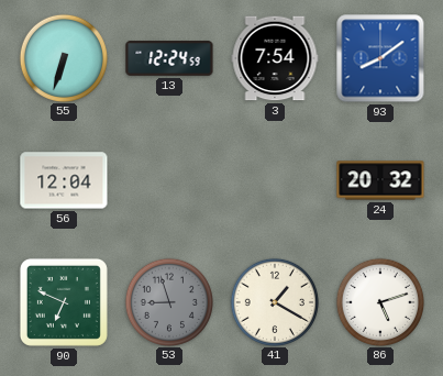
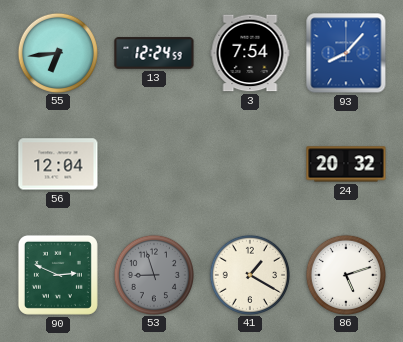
55: 6:33 -> 6:44
93: 8:09 -> 8:07
90: 6:49 -> 2:49
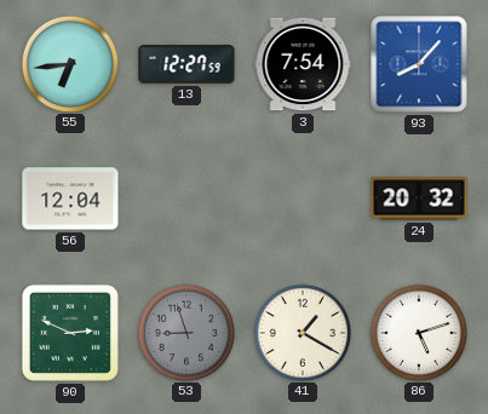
13: 12:24 -> 12:27
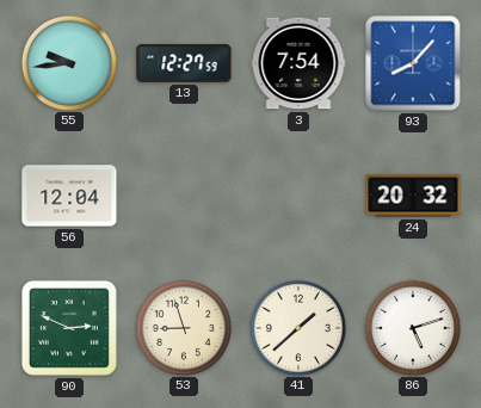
55: 6:44 -> 9:44
53 dial: grey -> cream
41: 1:20 -> 1:38
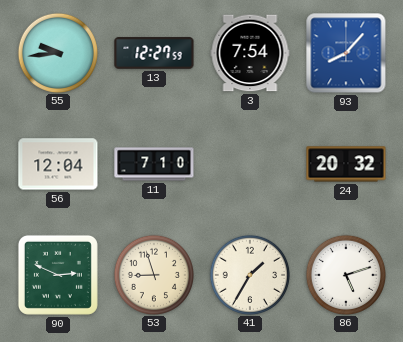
11: none -> 7:10
41: 1:38 -> 1:35
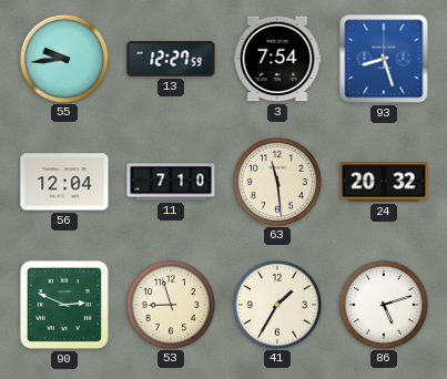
93: 8:07 -> 8:27
63: none -> 11:29
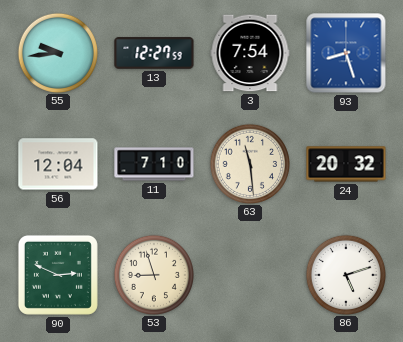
41: 1:35 -> none
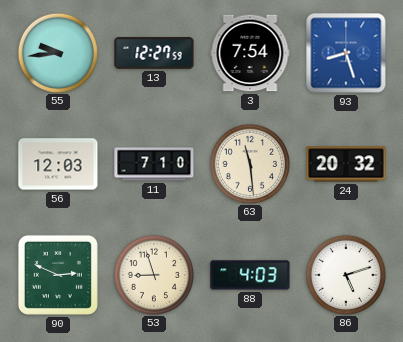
56: 12:04 -> 12:03
88: none -> 4:03
